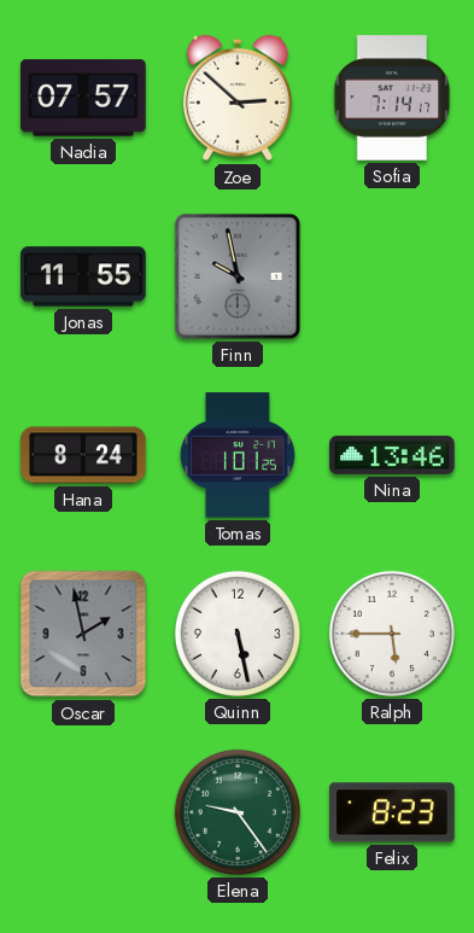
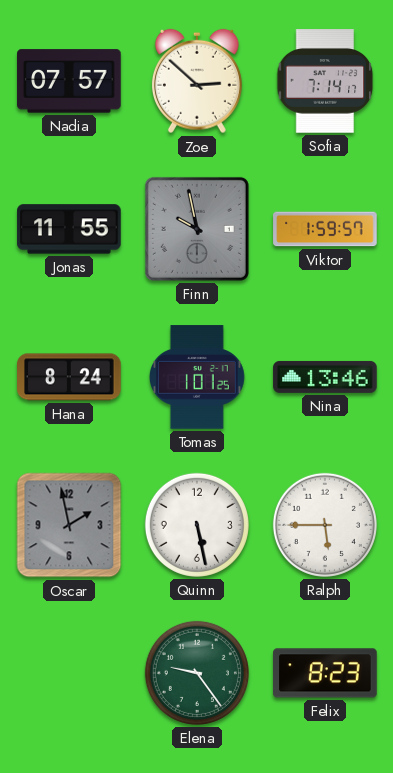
Viktor: none -> 1:59
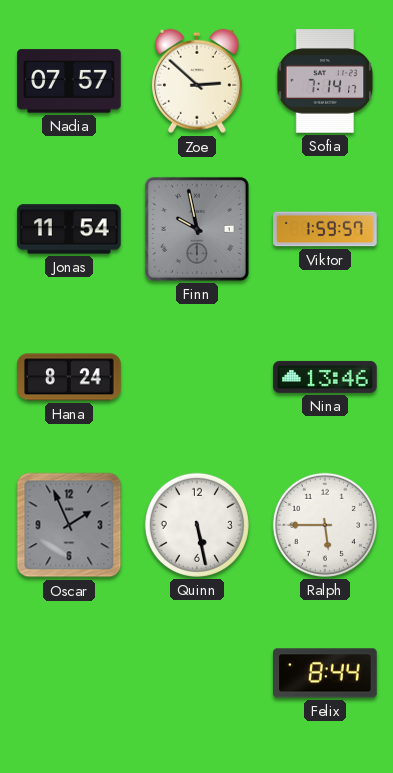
Jonas: 11:55 -> 11:54
Tomas: 1:01 -> none
Oscar: 1:58 -> 1:56
Elena: 9:24 -> none
Felix: 8:23 -> 8:44
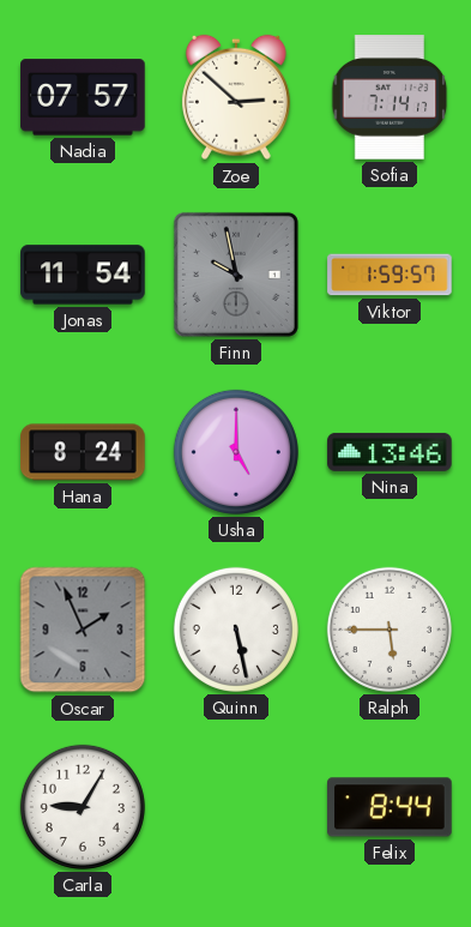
Usha: none -> 5:00
Carla: none -> 9:05
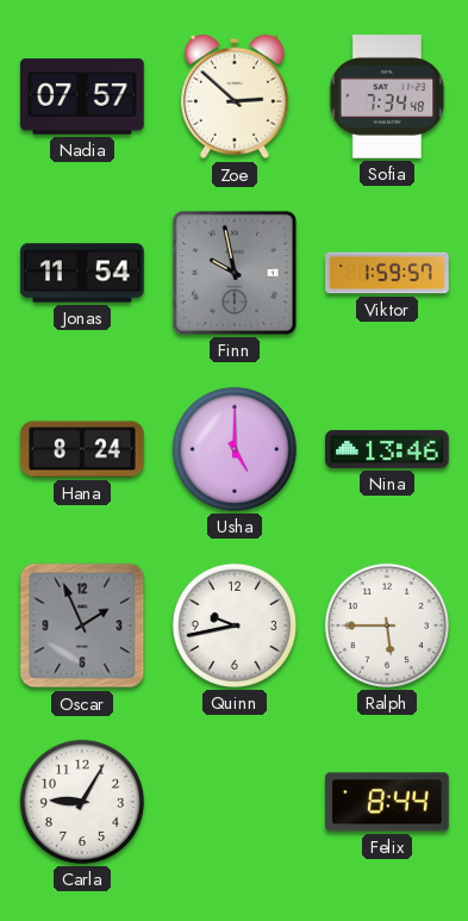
Sofia: 7:14 -> 7:34
Quinn: 5:28 -> 9:43
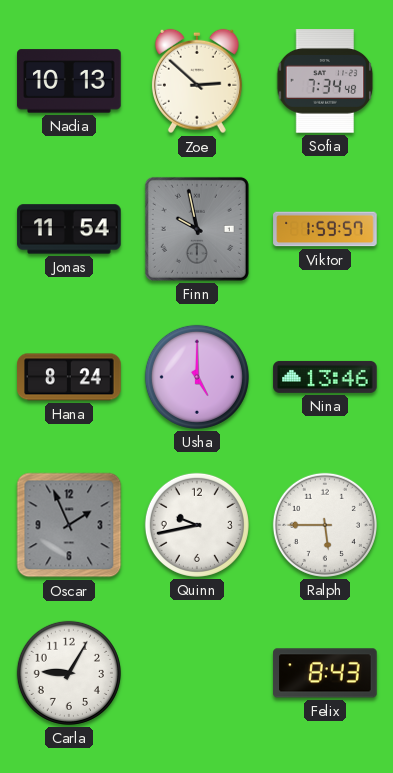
Nadia: 07:57 -> 10:13
Felix: 8:44 -> 8:43
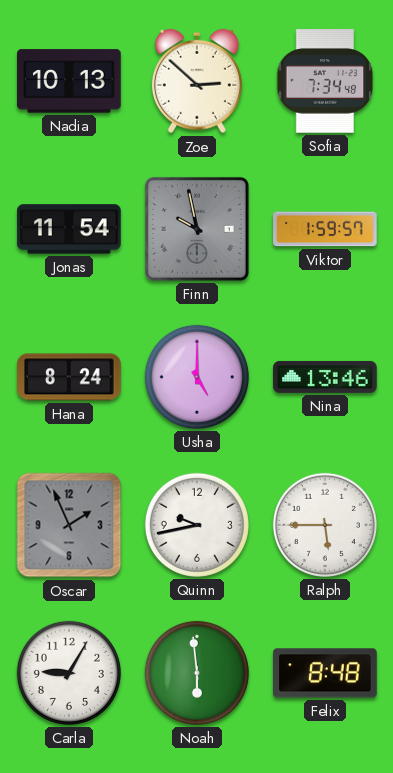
Noah: none -> 5:59
Felix: 8:43 -> 8:48
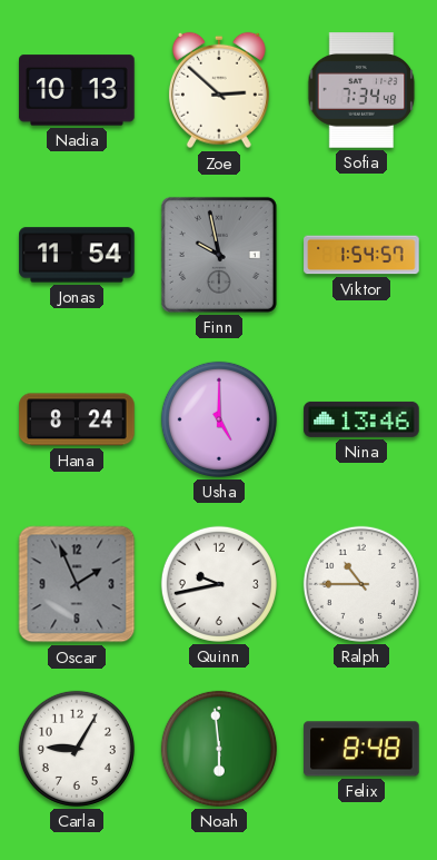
Viktor: 1:59 -> 1:54
Ralph: 5:45 -> 10:45
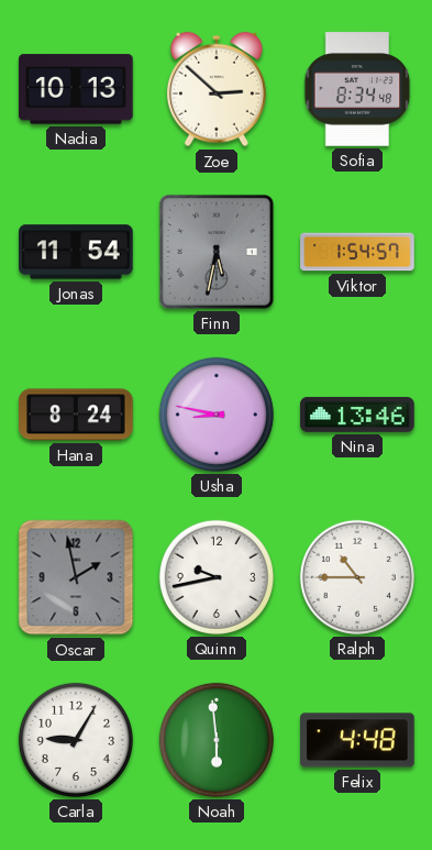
Sofia: 7:34 -> 8:34
Finn: 9:58 -> 5:32
Usha: 5:00 -> 8:47
Oscar: 1:56 -> 1:58
Felix: 8:48 -> 4:48
